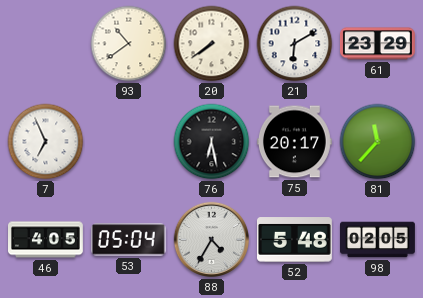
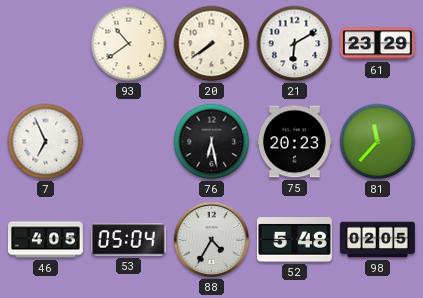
75: 20:17 -> 20:23
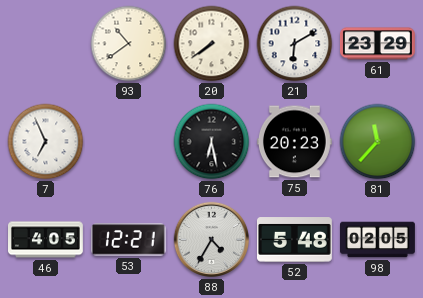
53: 05:04 -> 12:21
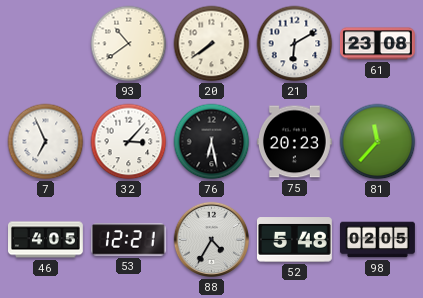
61: 23:29 -> 23:08
32: none -> 3:07
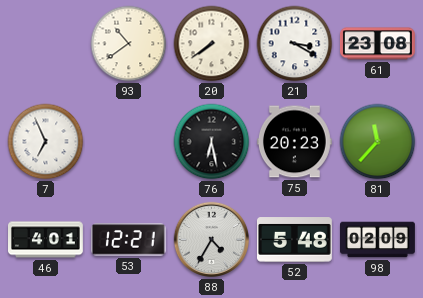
21: 6:10 -> 3:20
32: 3:07 -> none
46: 4:05 -> 4:01
98: 02:05 -> 02:09
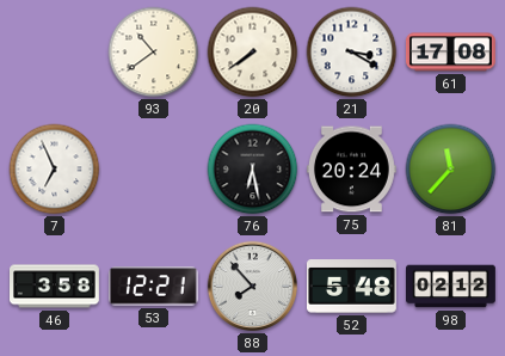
61: 23:08 -> 17:08
75: 20:23 -> 20:24
46: 4:01 -> 3:58
88: 4:35 -> 7:53
98: 02:09 -> 02:12
